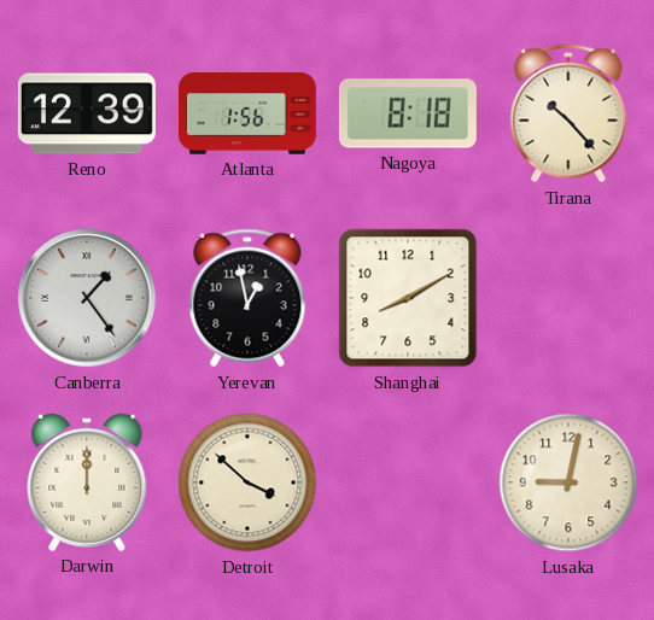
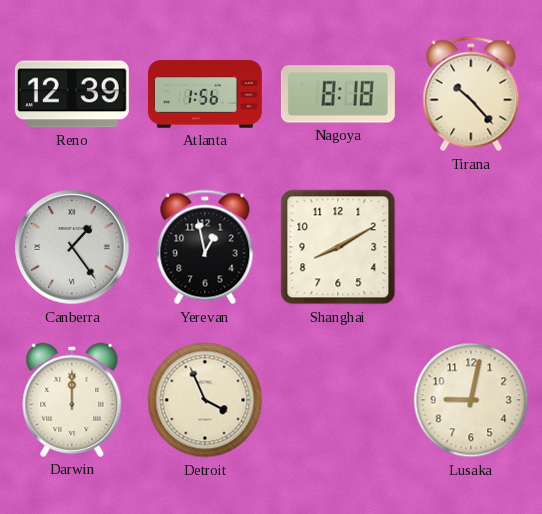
Detroit: 3:52 -> 3:56
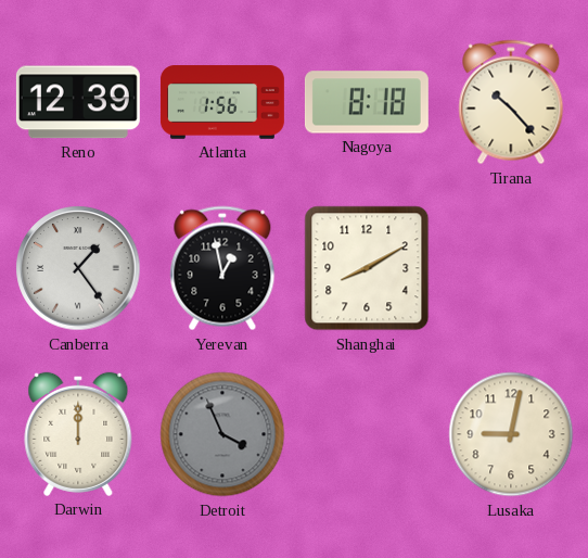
Detroit dial: cream -> grey
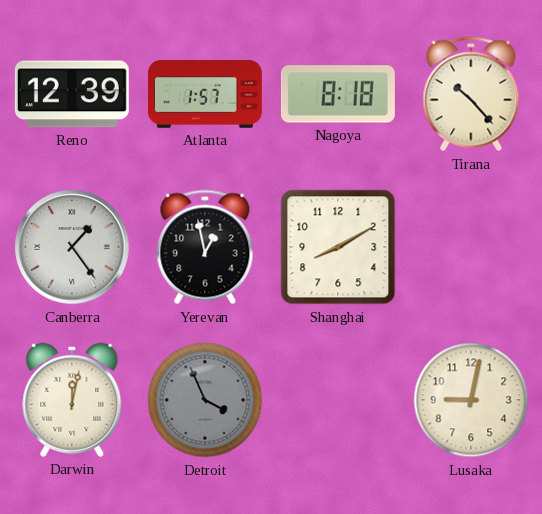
Atlanta: 1:56 -> 1:57
Darwin: 12:00 -> 12:02
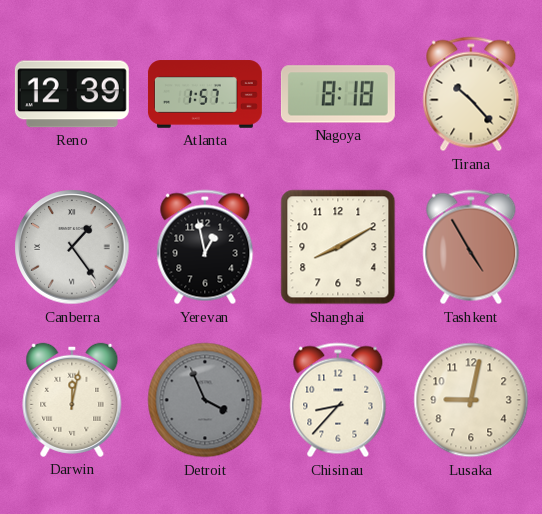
Tashkent: none -> 4:55
Chisinau: none -> 8:37
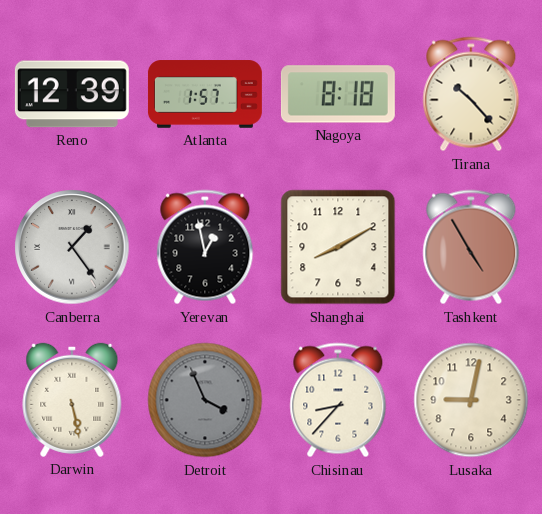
Darwin: 12:02 -> 5:28
